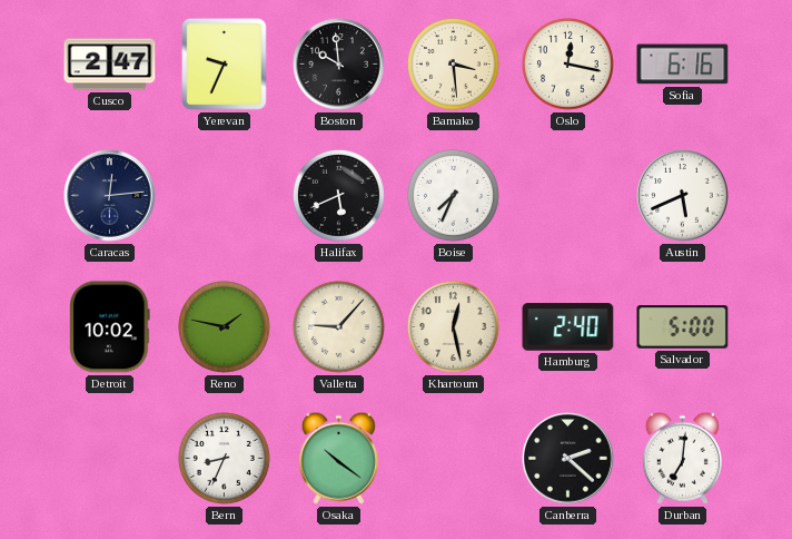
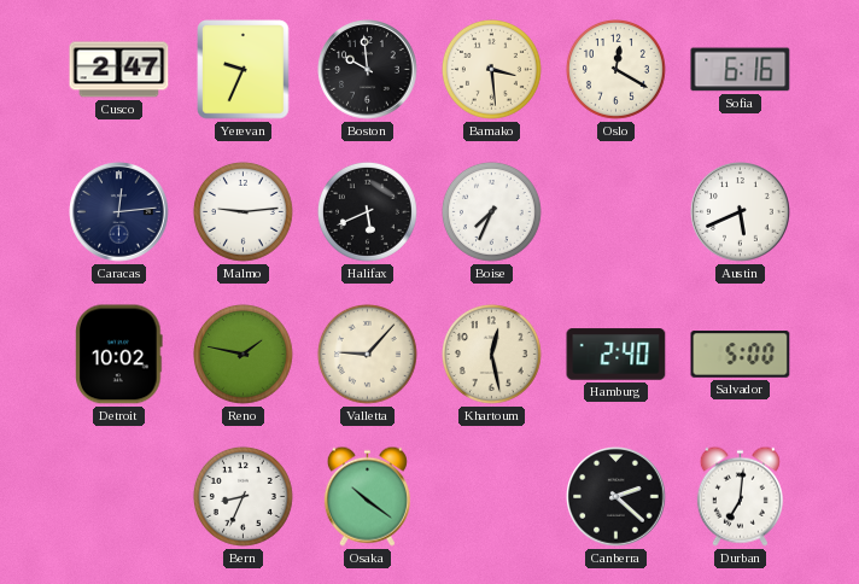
Oslo: 12:17 -> 12:20
Malmo: none -> 9:14
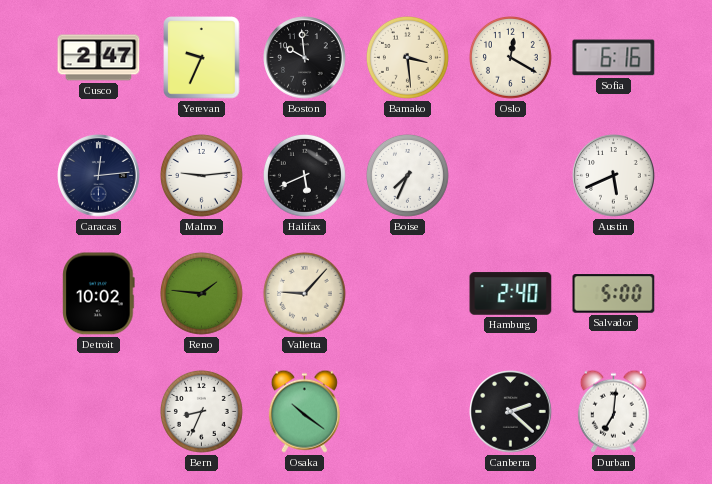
Reno: 1:47 -> 1:46
Khartoum: 12:28 -> none
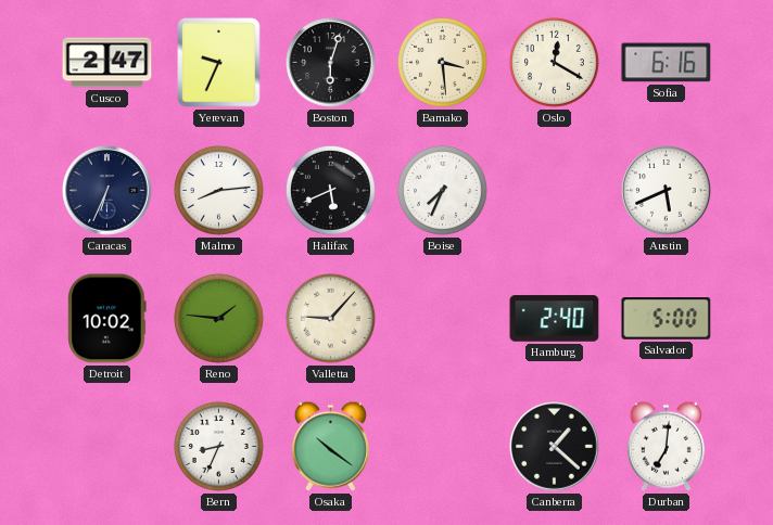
Boston: 9:59 -> 6:03
Caracas: 12:14 -> 6:34
Malmo: 9:14 -> 8:14
Canberra: 2:22 -> 1:22
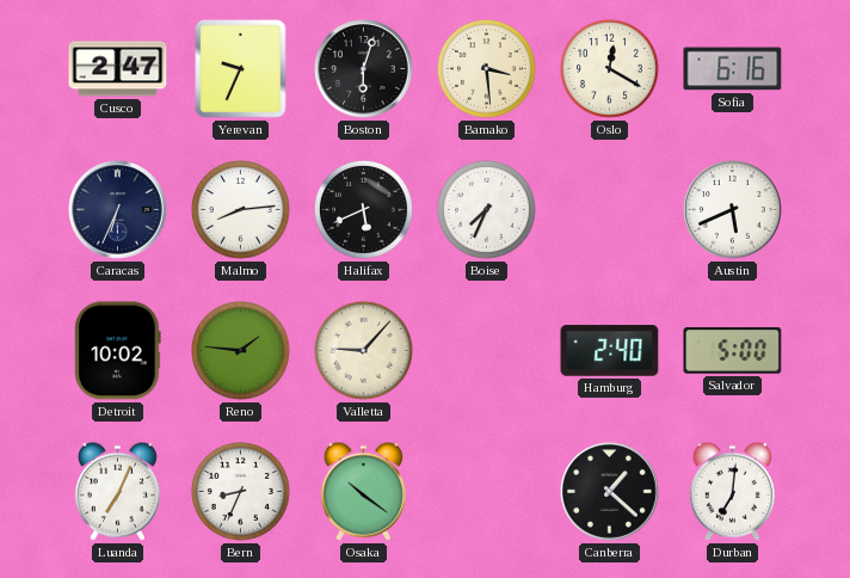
Luanda: none -> 7:04
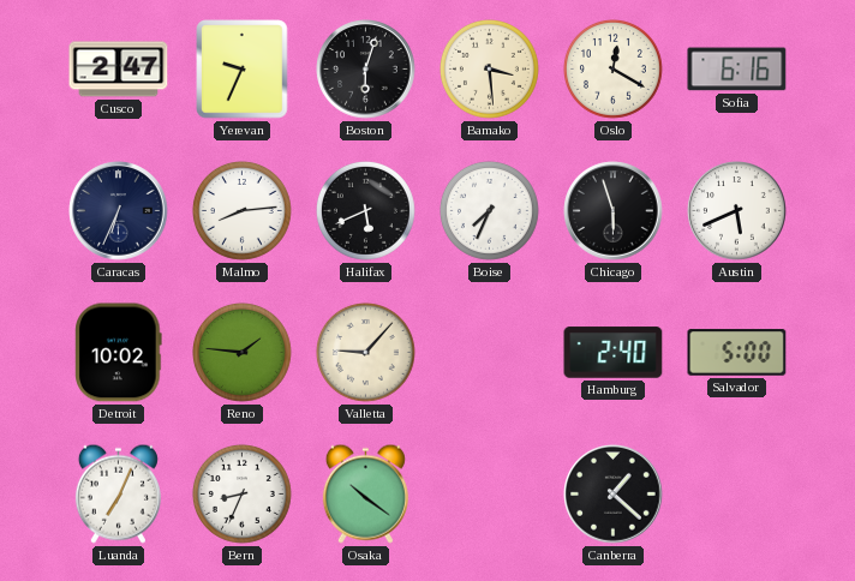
Chicago: none -> 5:57
Durban: 7:01 -> none
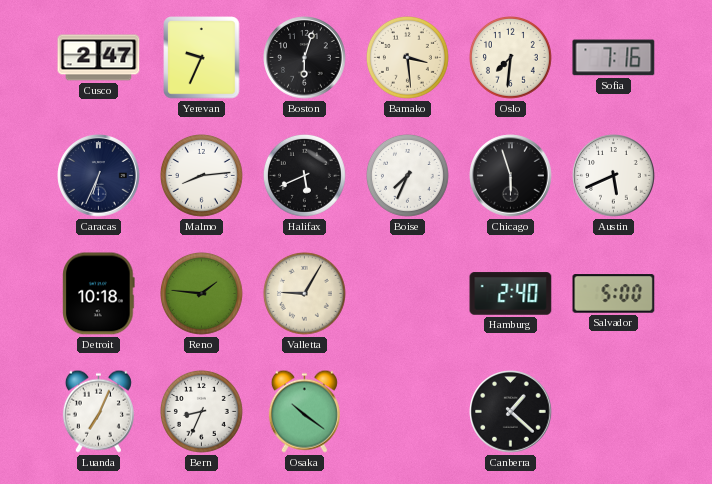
Oslo: 12:20 -> 7:31
Sofia: 6:16 -> 7:16
Detroit: 10:02 -> 10:18
Valletta: 9:07 -> 9:05
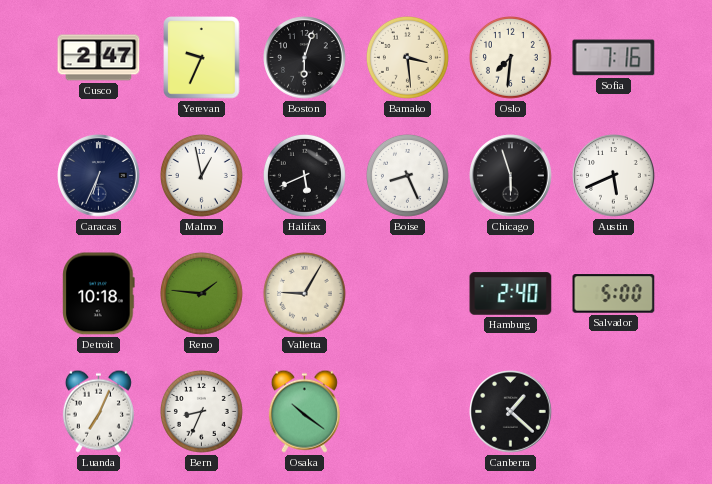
Malmo: 8:14 -> 12:58
Boise: 7:34 -> 8:26
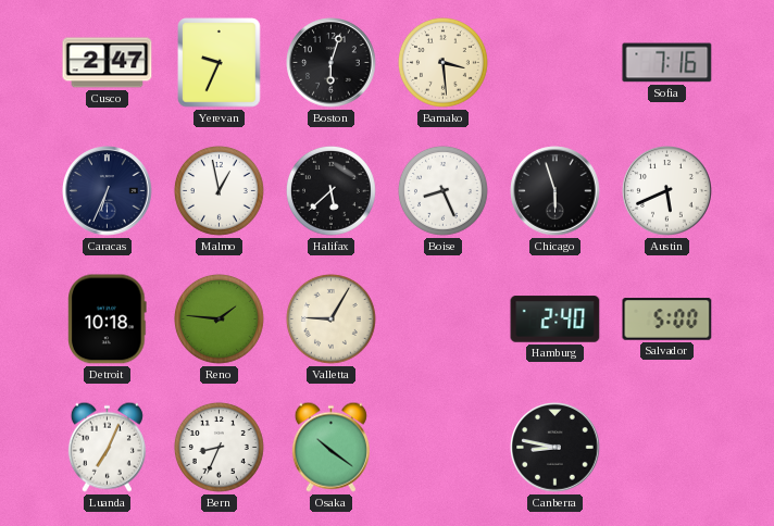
Oslo: 7:31 -> none
Halifax: 5:41 -> 5:38
Canberra: 1:22 -> 8:47
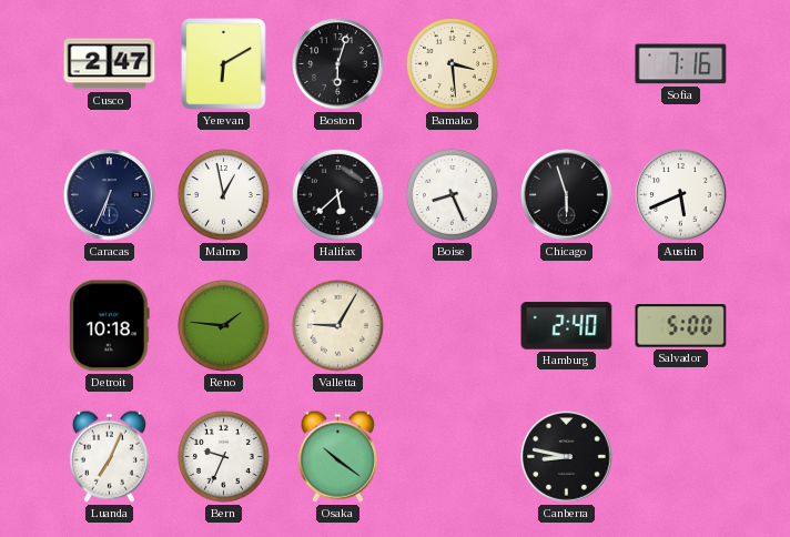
Yerevan: 9:34 -> 6:10
Bern: 8:34 -> 9:34
